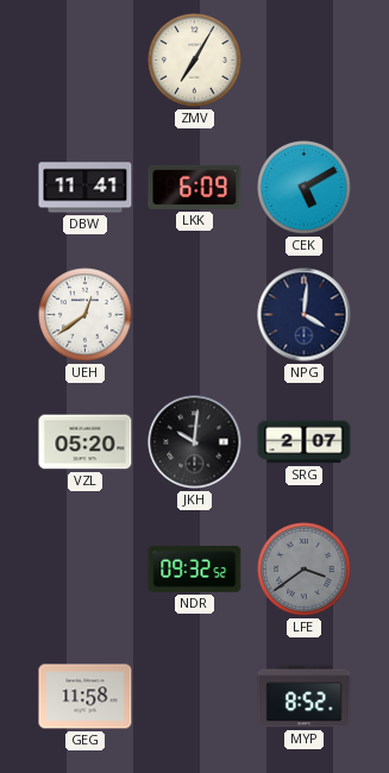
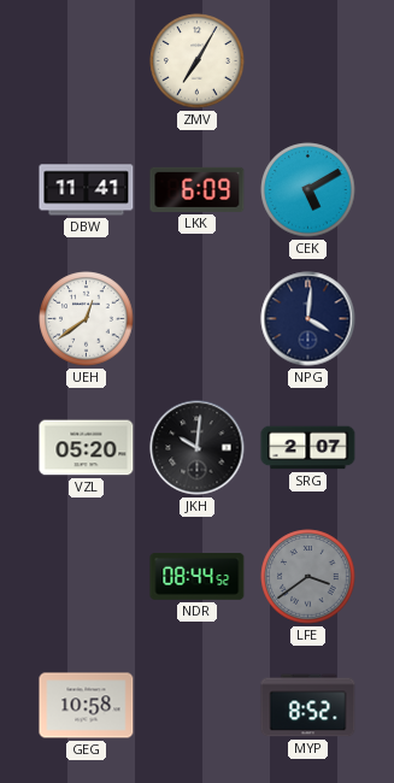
NDR: 09:32 -> 08:44
GEG: 11:58 -> 10:58
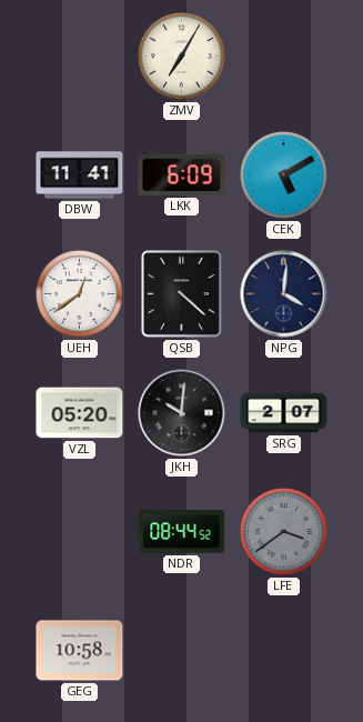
QSB: none -> 4:22
MYP: 8:52 -> none
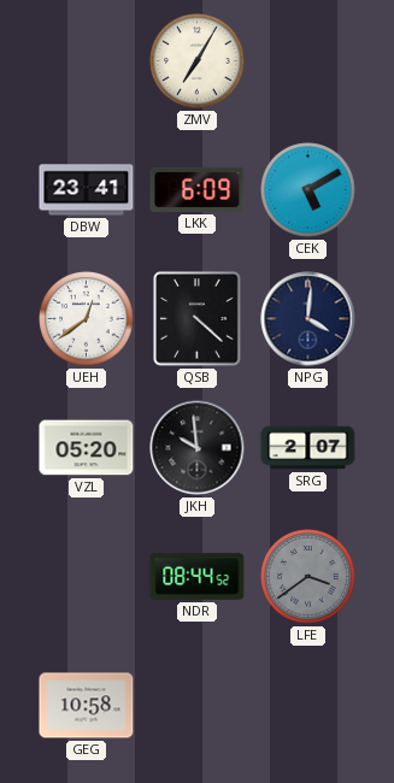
DBW: 11:41 -> 23:41
JKH: 10:01 -> 9:59
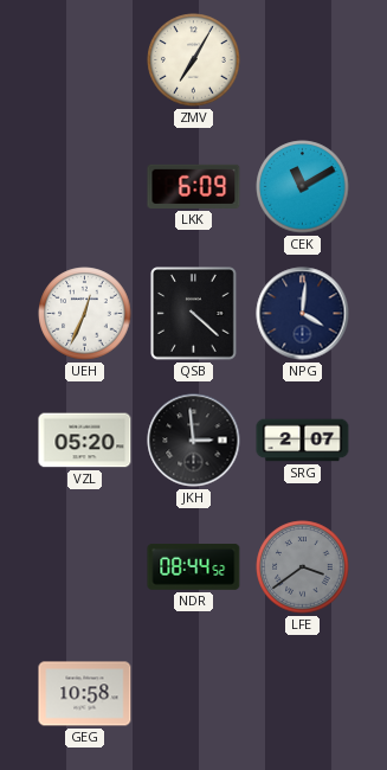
DBW: 23:41 -> none
CEK: 5:10 -> 11:10
UEH: 12:39 -> 12:34
JKH: 9:59 -> 2:59
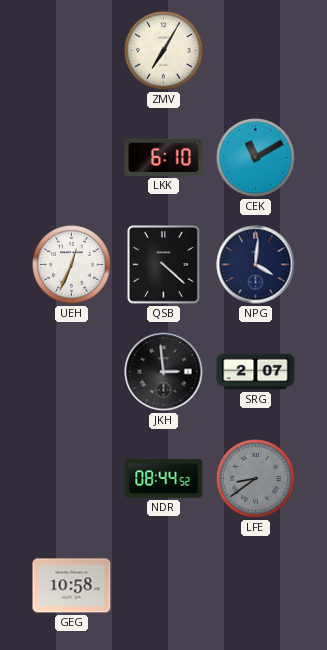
LKK: 6:09 -> 6:10
VZL: 05:20 -> none
LFE: 3:39 -> 8:39
